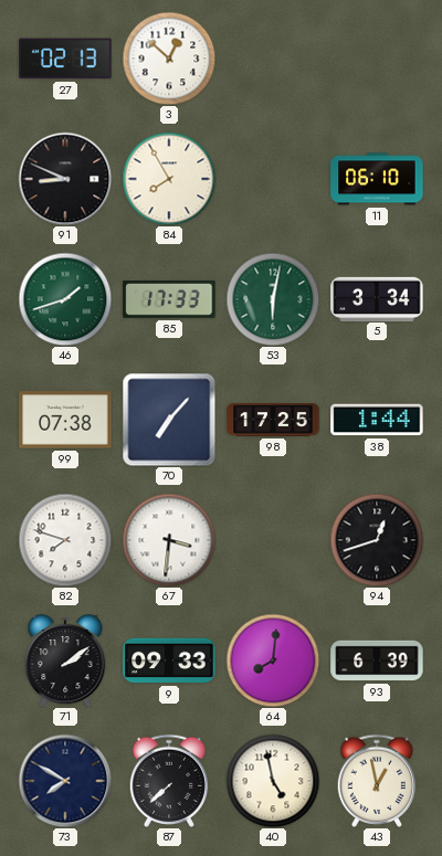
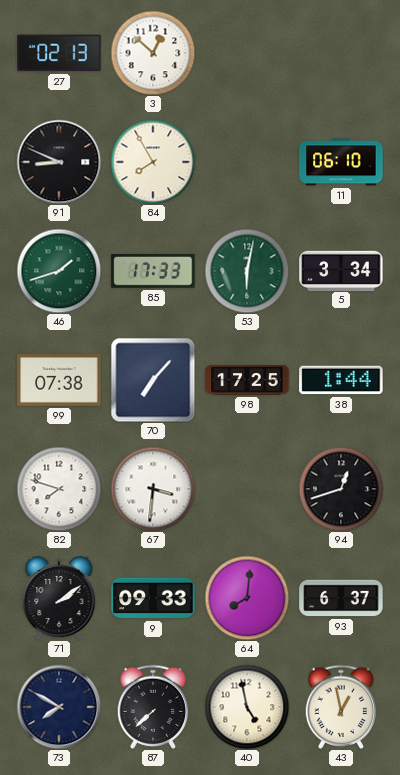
93: 6:39 -> 6:37
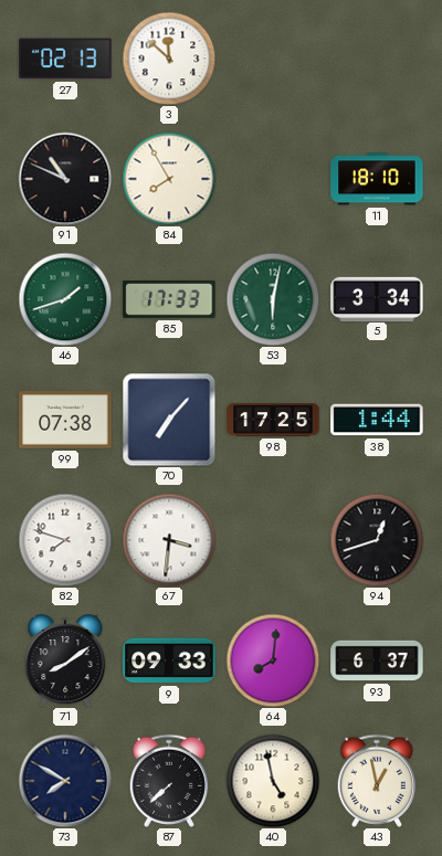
3: 12:52 -> 11:52
91: 8:49 -> 10:49
11: 06:10 -> 18:10
71: 2:09 -> 8:09
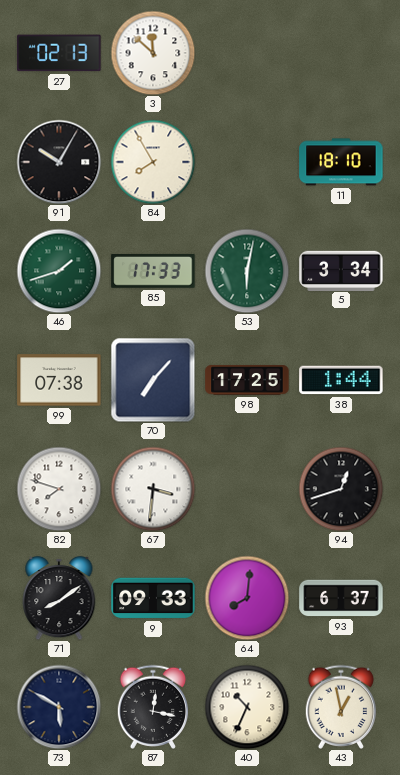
91: 10:49 -> 10:05
73: 7:50 -> 5:50
87: 7:38 -> 12:17
40: 4:58 -> 10:34
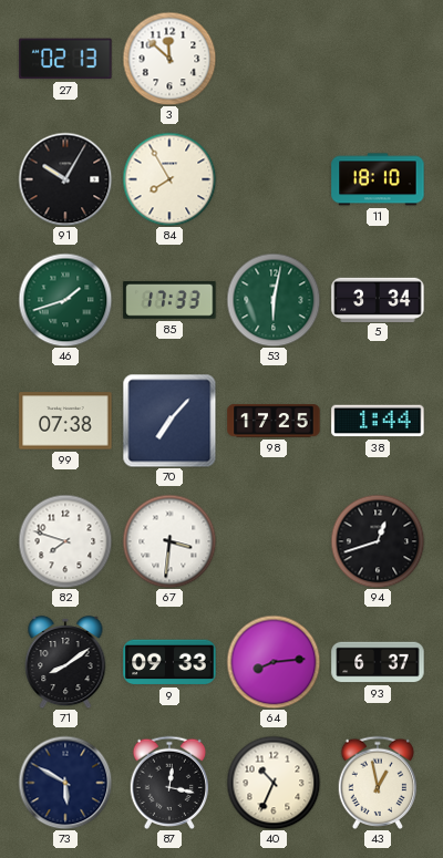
64: 8:01 -> 8:14
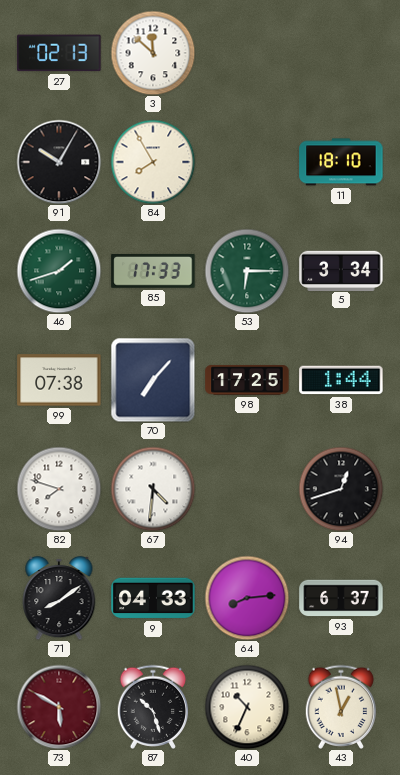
53: 6:02 -> 6:15
67: 3:31 -> 4:31
9: 09:33 -> 04:33
73 dial: navy -> burgundy
87: 12:17 -> 10:27
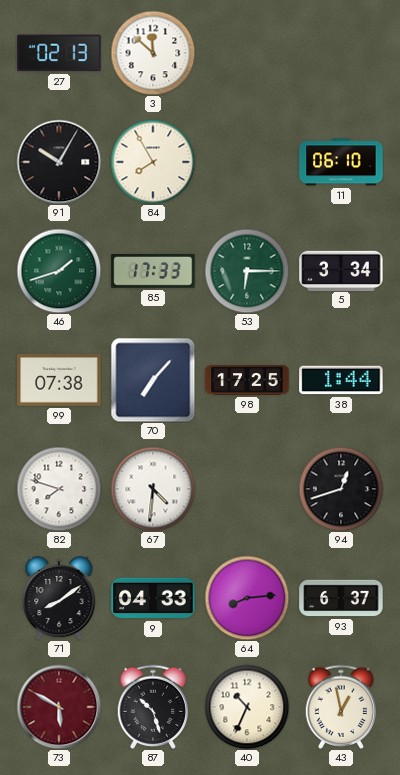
11: 18:10 -> 06:10
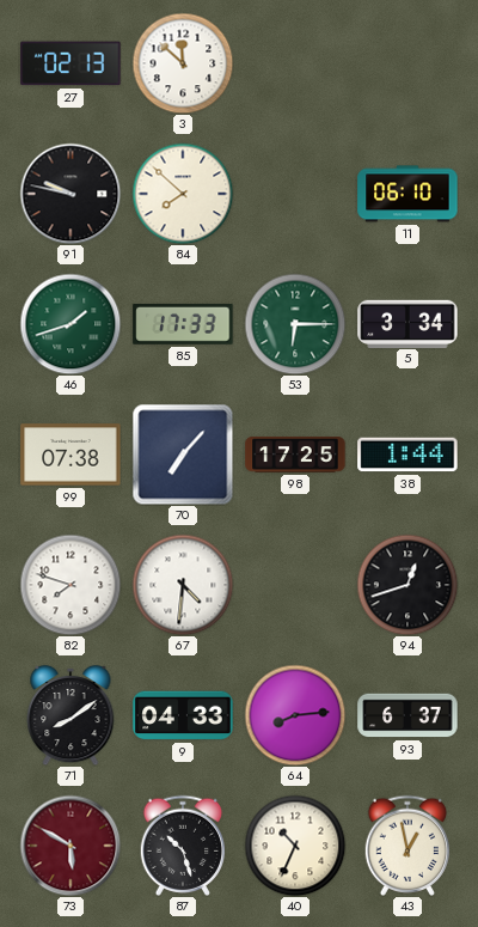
91: 10:05 -> 9:47
84: 7:55 -> 7:52
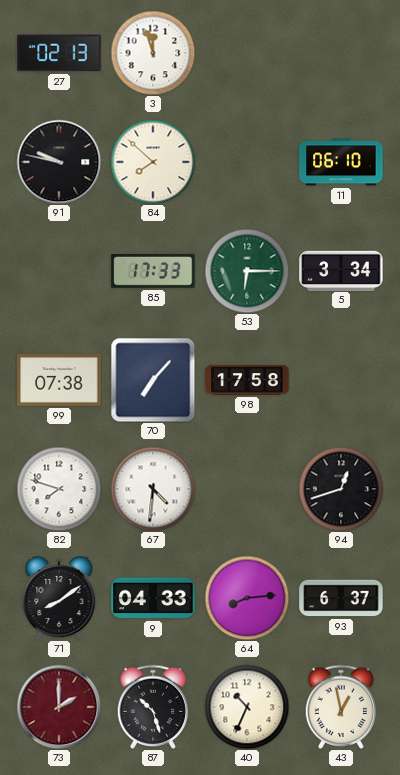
3: 11:52 -> 11:57
46: 1:42 -> none
98: 17:25 -> 17:58
38: 1:44 -> none
73: 5:50 -> 2:00
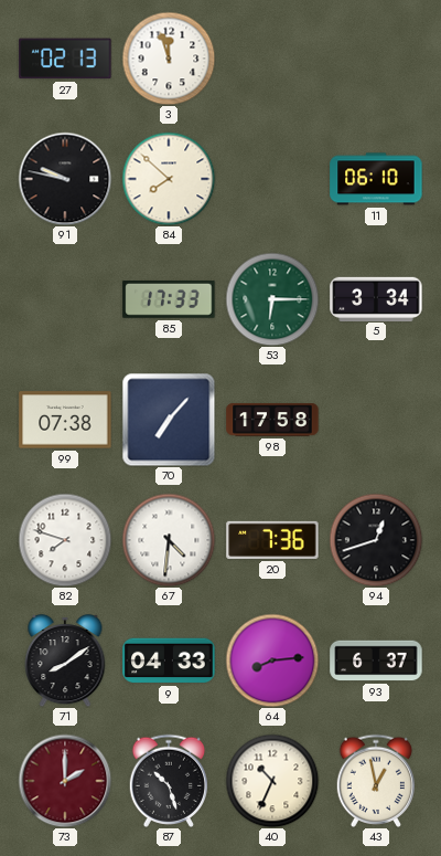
20: none -> 7:36
